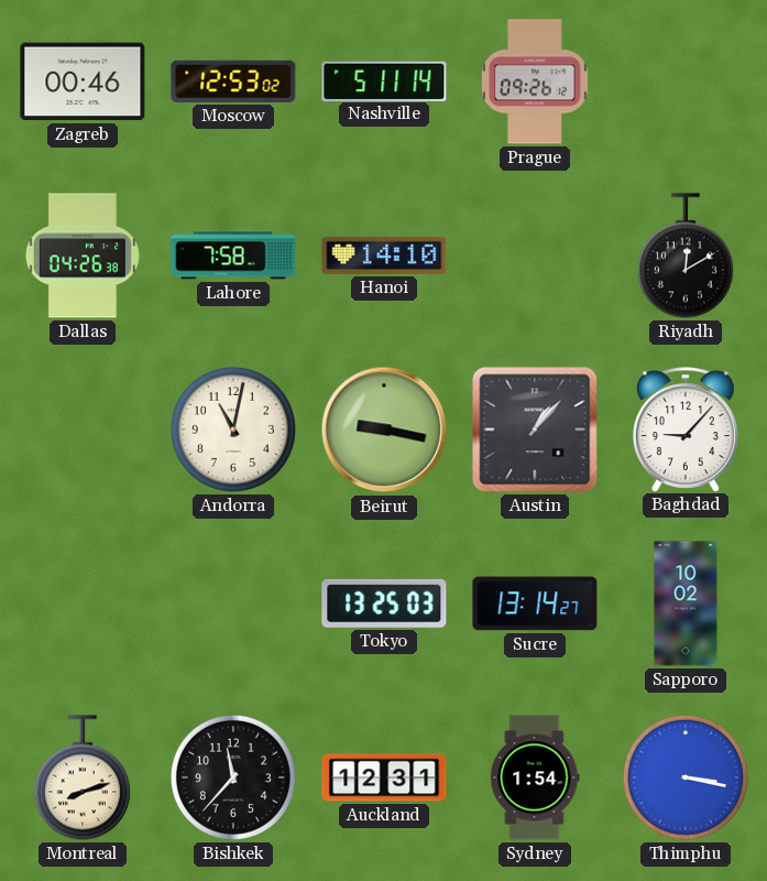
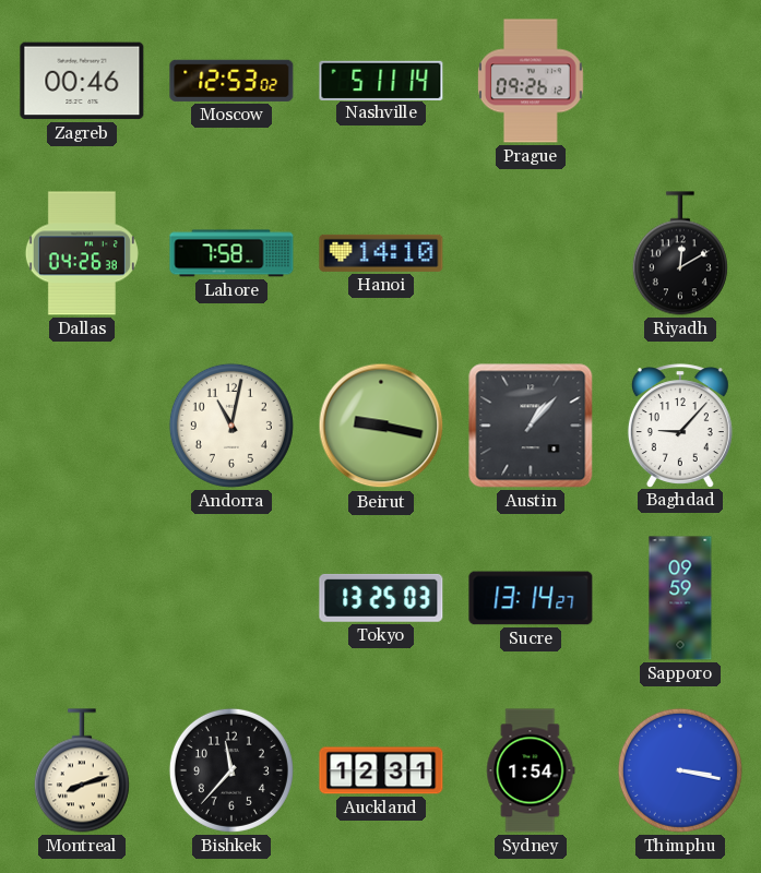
Sapporo: 10:02 -> 09:59
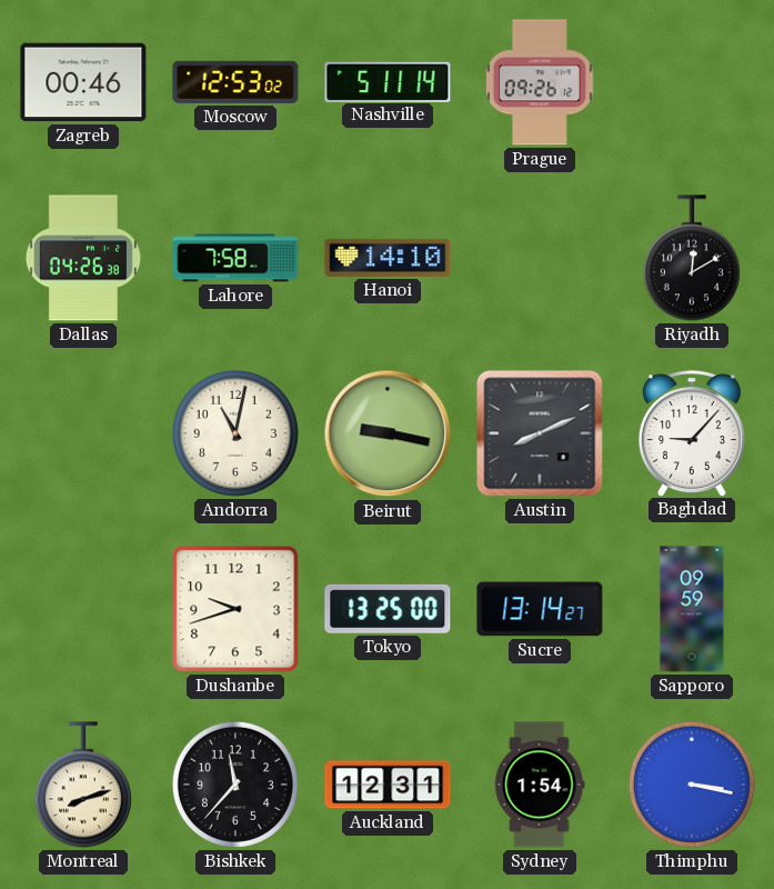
Austin: 1:07 -> 8:11
Dushanbe: none -> 9:42
Tokyo: 13:25:03 -> 13:25:00
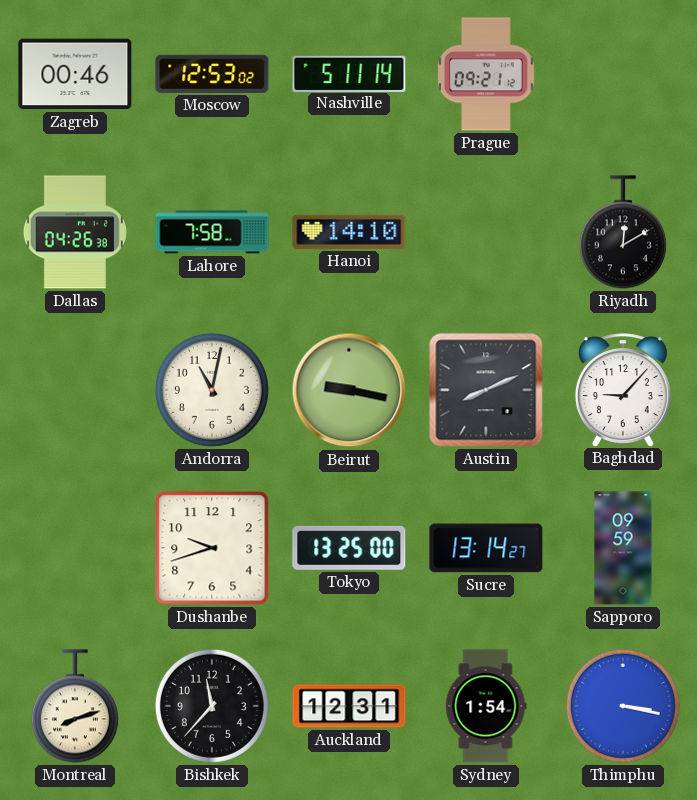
Prague: 09:26 -> 09:21
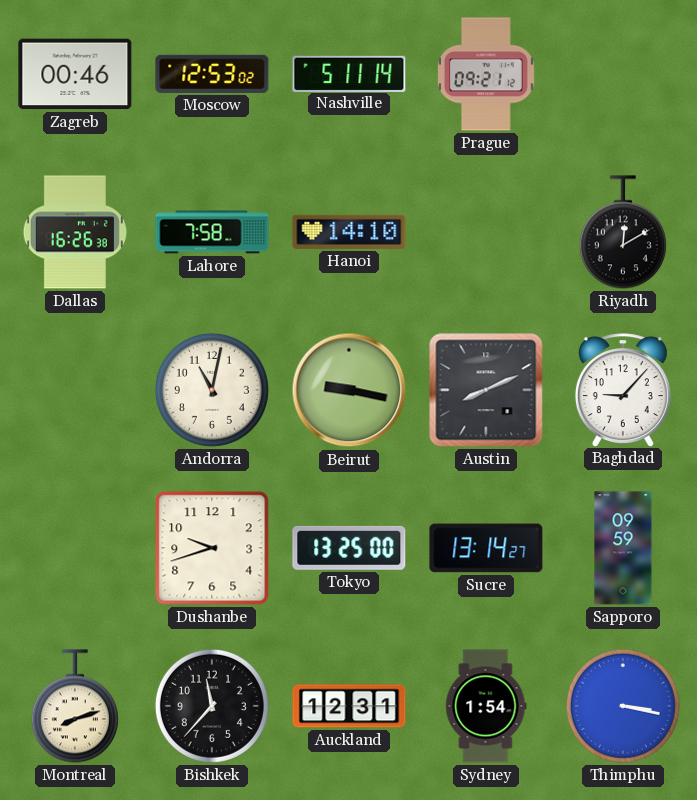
Dallas: 04:26 -> 16:26
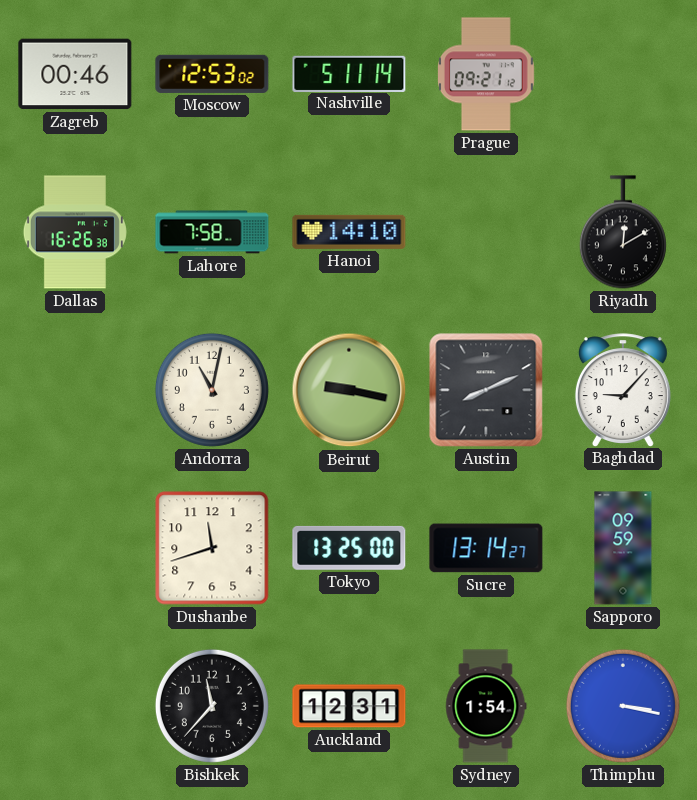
Dushanbe: 9:42 -> 11:42
Montreal: 8:12 -> none
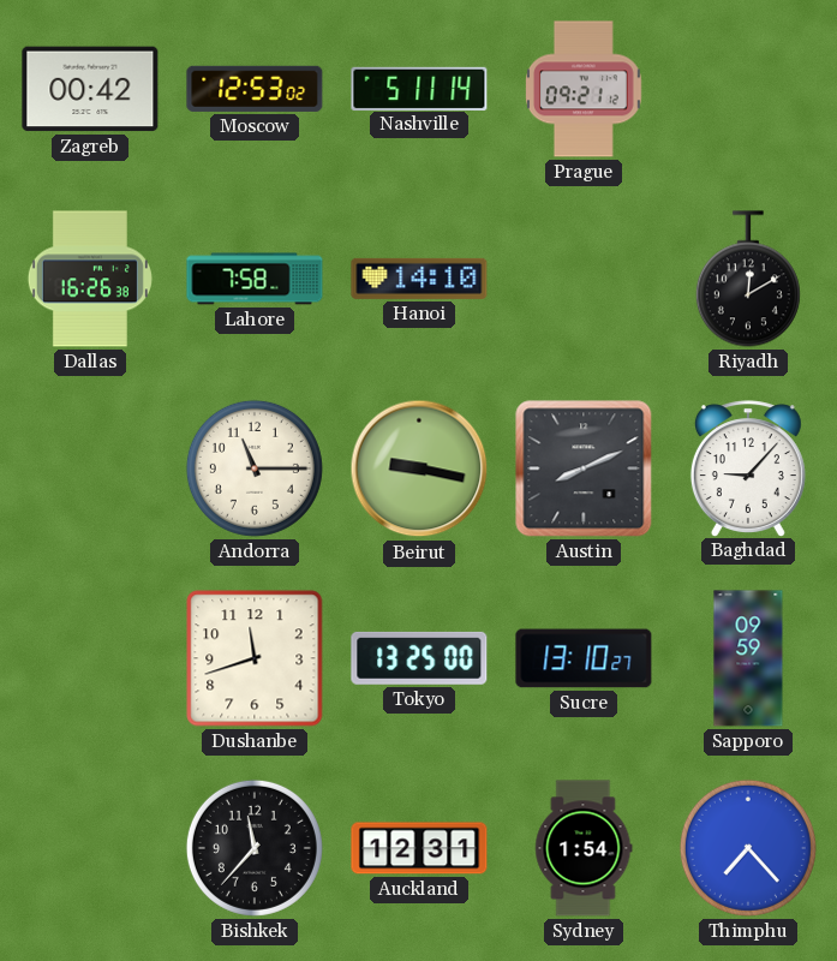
Zagreb: 00:46 -> 00:42
Andorra: 11:02 -> 11:15
Sucre: 13:14 -> 13:10
Thimphu: 3:17 -> 7:23
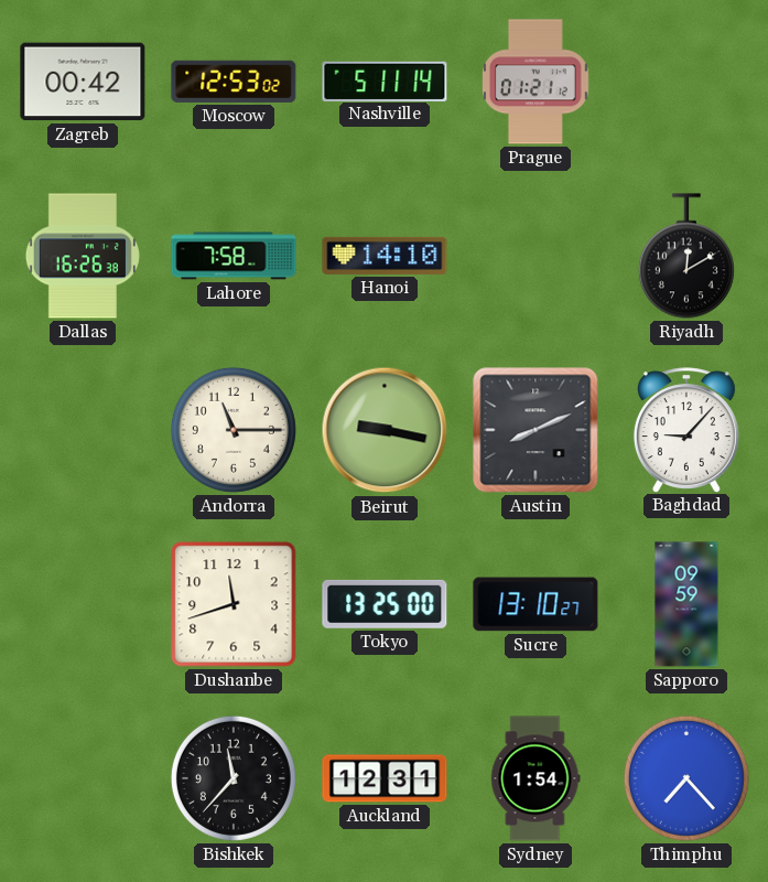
Prague: 09:21 -> 01:21
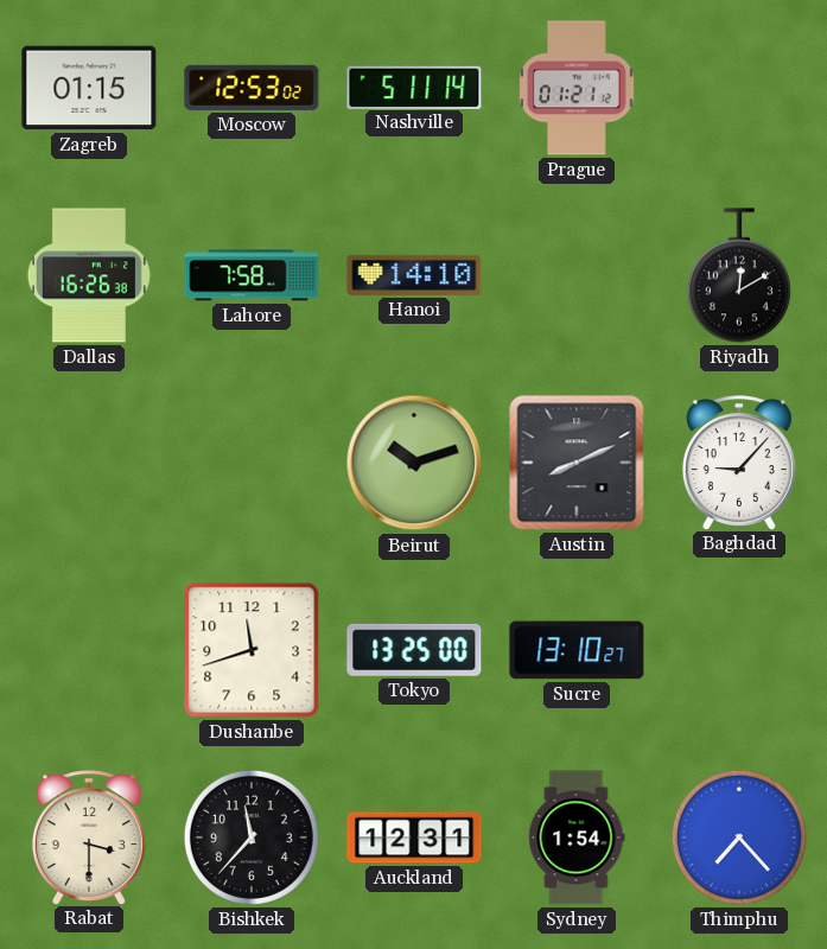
Zagreb: 00:42 -> 01:15
Andorra: 11:15 -> none
Beirut: 9:17 -> 10:12
Sapporo: 09:59 -> none
Rabat: none -> 3:30
